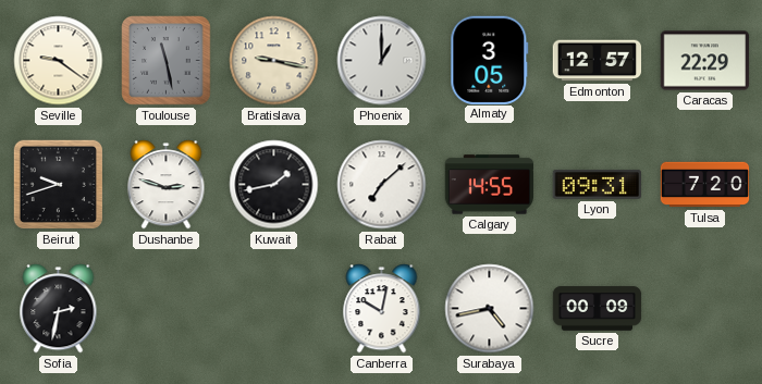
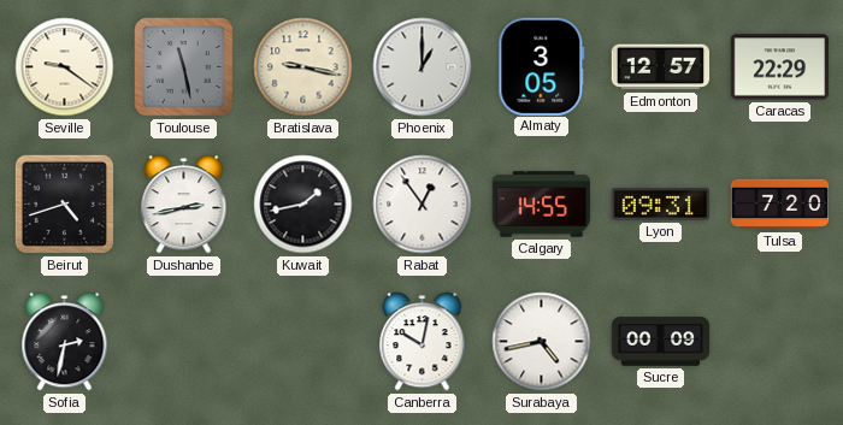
Beirut: 9:42 -> 4:42
Dushanbe: 2:48 -> 2:43
Rabat: 7:08 -> 12:54
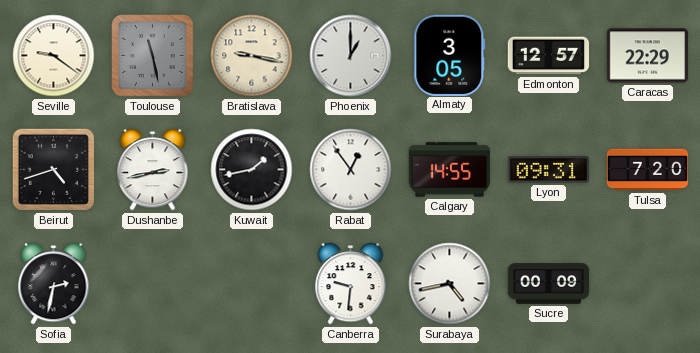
Canberra: 10:02 -> 9:31
